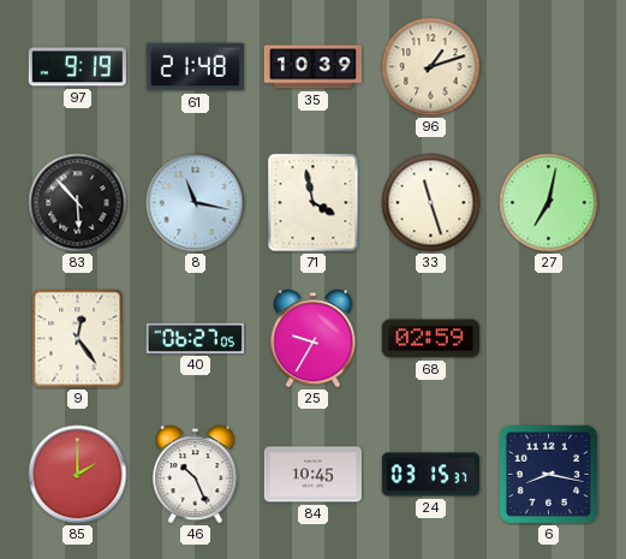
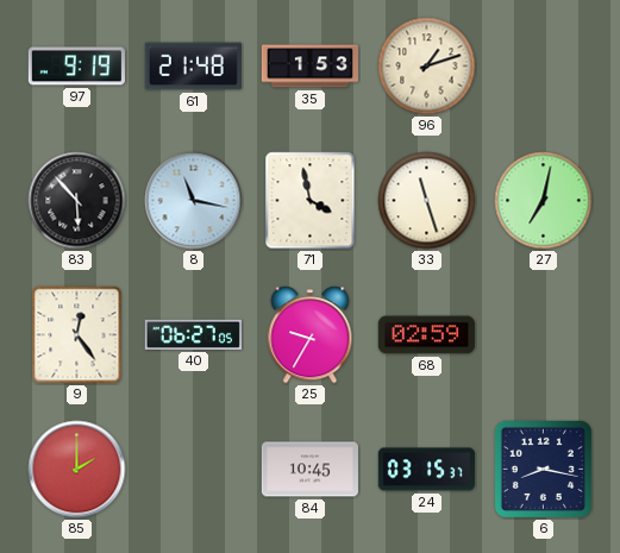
35: 10:39 -> 1:53
46: 10:26 -> none
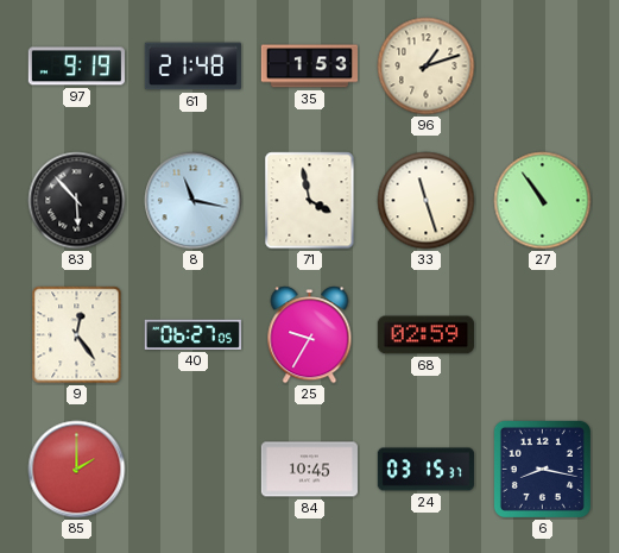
27: 7:02 -> 10:54
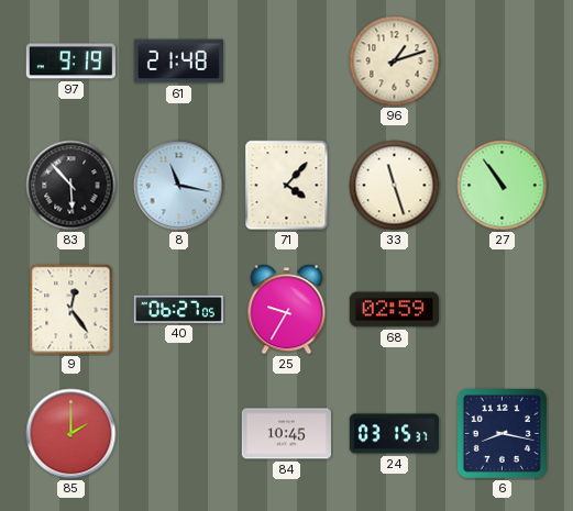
35: 1:53 -> none
71: 3:58 -> 4:07
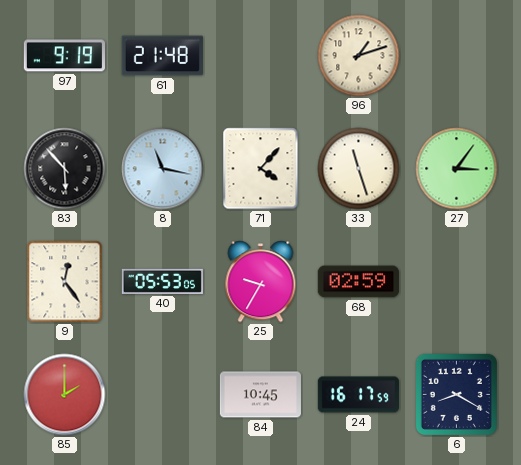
27: 10:54 -> 3:06
40: 06:27 -> 05:53
24: 03:15 -> 16:17
6: 8:17 -> 8:20
